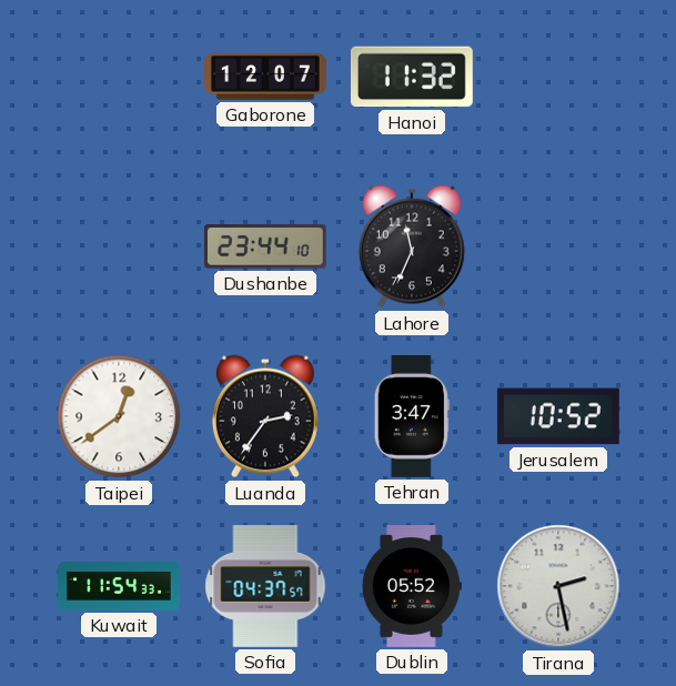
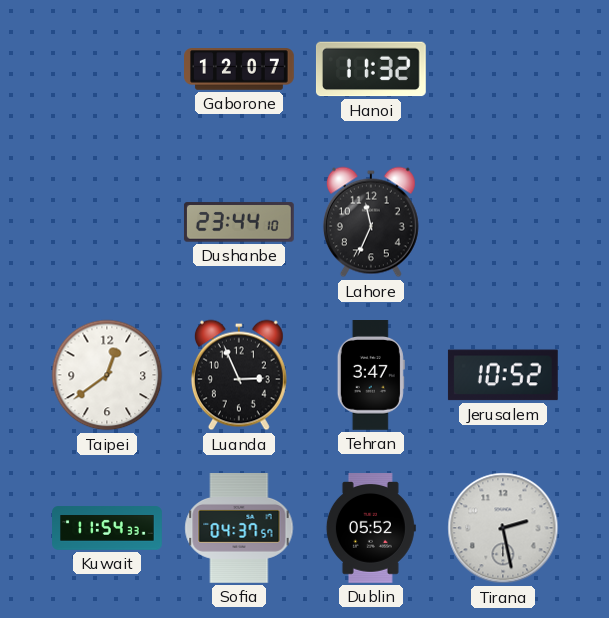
Luanda: 2:36 -> 2:56
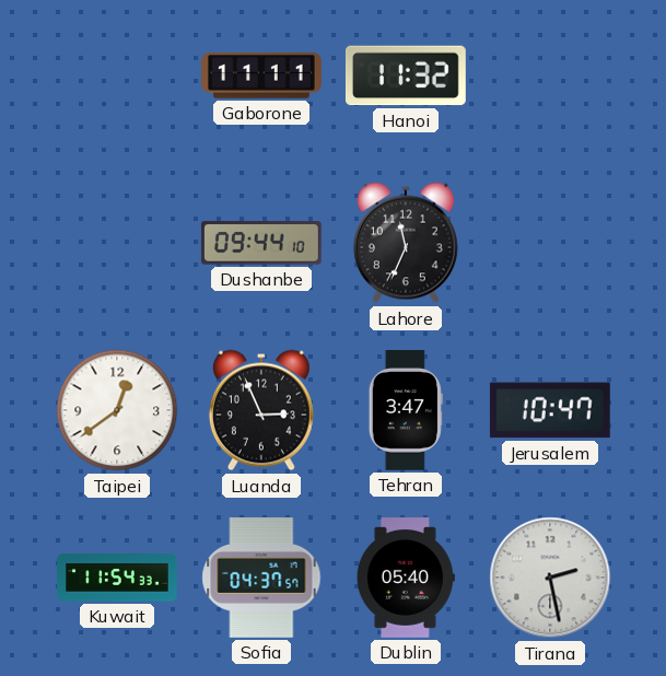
Gaborone: 12:07 -> 11:11
Dushanbe: 23:44 -> 09:44
Jerusalem: 10:52 -> 10:47
Dublin: 05:52 -> 05:40
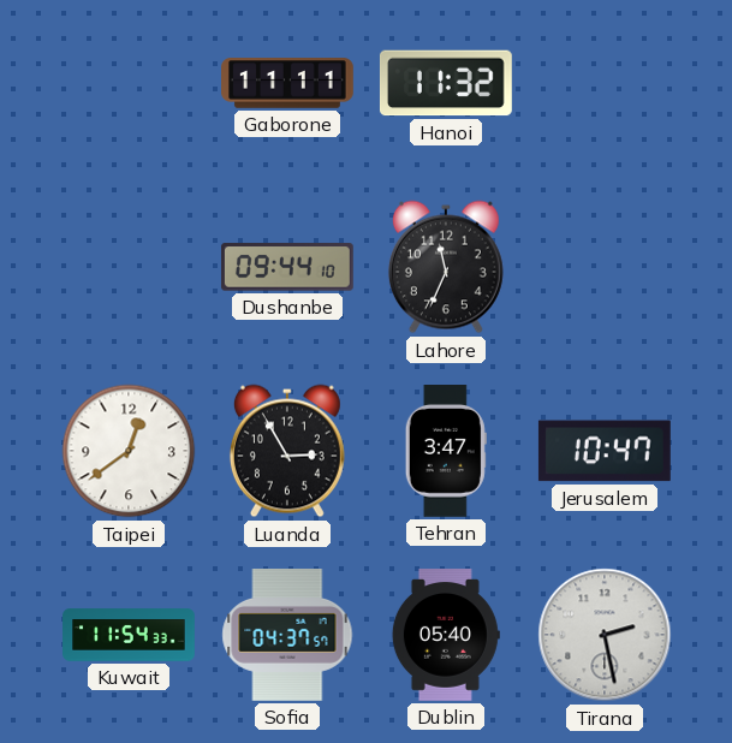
Luanda: 2:56 -> 2:55
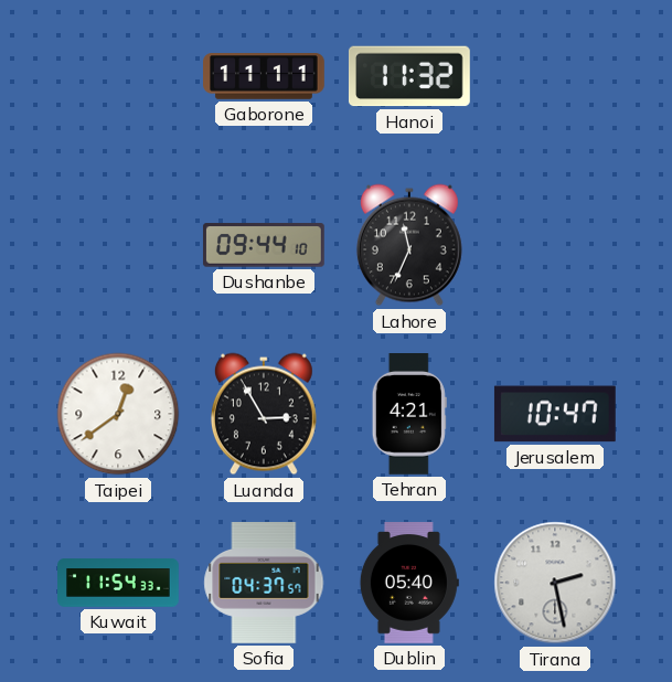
Tehran: 3:47 -> 4:21
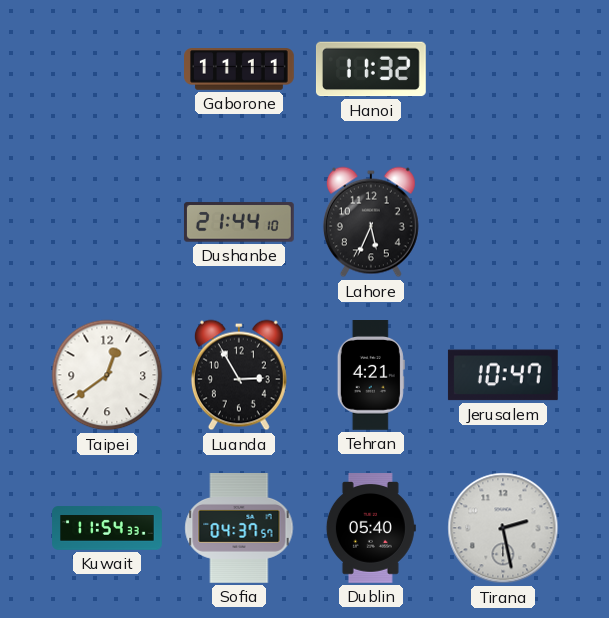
Dushanbe: 09:44 -> 21:44
Lahore: 11:34 -> 5:34
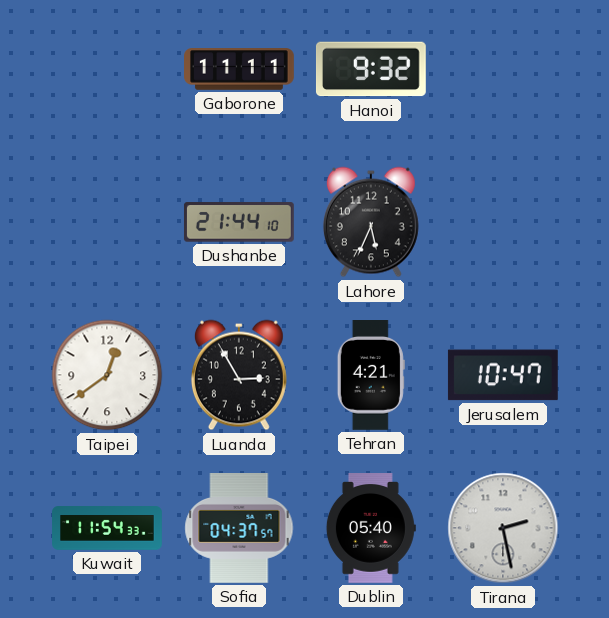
Hanoi: 11:32 -> 9:32
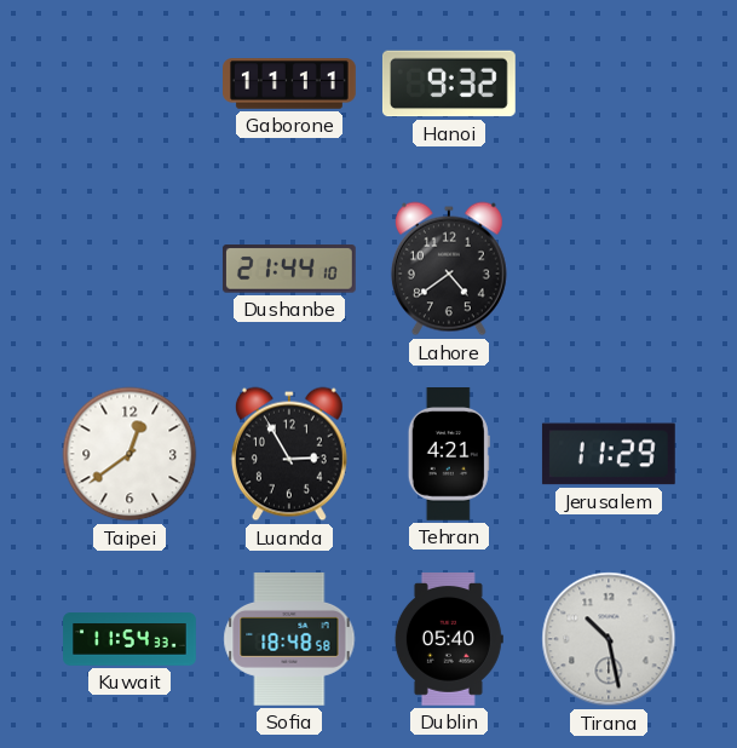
Lahore: 5:34 -> 4:39
Jerusalem: 10:47 -> 11:29
Sofia: 04:37 -> 18:48
Tirana: 2:28 -> 10:28
